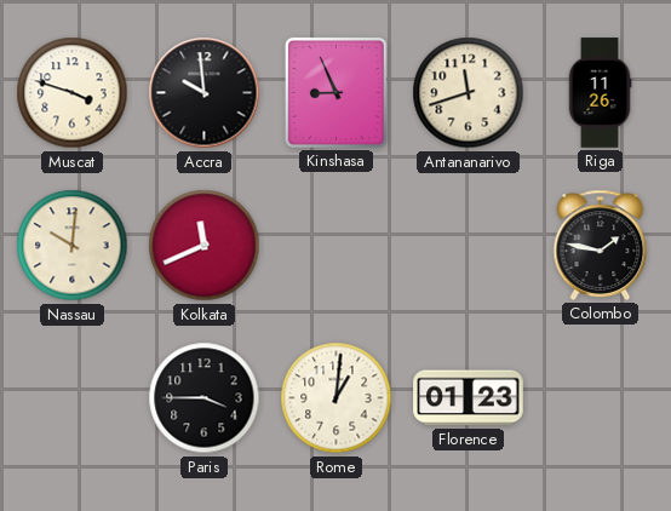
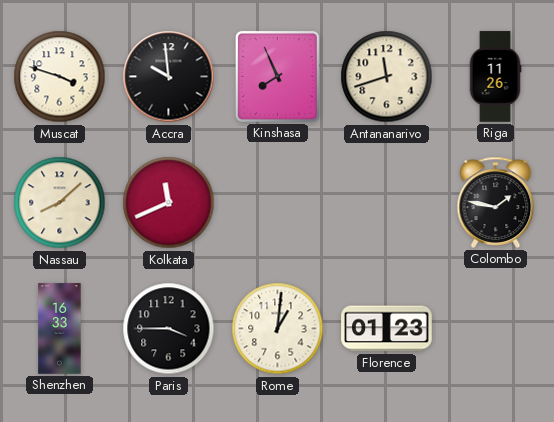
Kinshasa: 8:56 -> 7:56
Nassau: 10:01 -> 8:08
Shenzhen: none -> 16:33
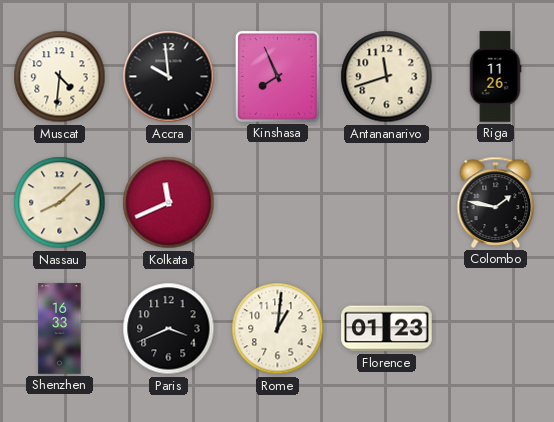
Muscat: 3:48 -> 4:31
Paris: 3:45 -> 3:41
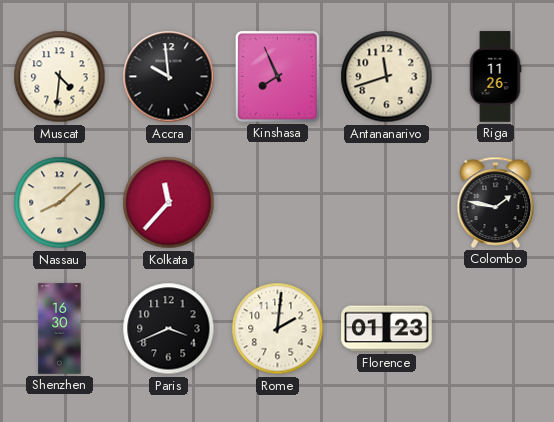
Kolkata: 11:41 -> 11:37
Shenzhen: 16:33 -> 16:30
Rome: 1:01 -> 2:01
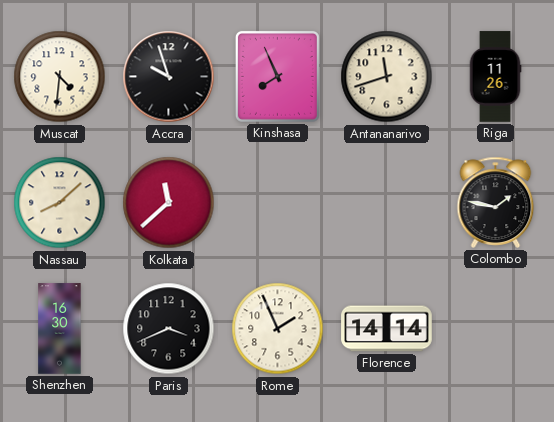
Accra: 9:59 -> 9:57
Kolkata: 11:37 -> 11:38
Rome: 2:01 -> 1:56
Florence: 01:23 -> 14:14
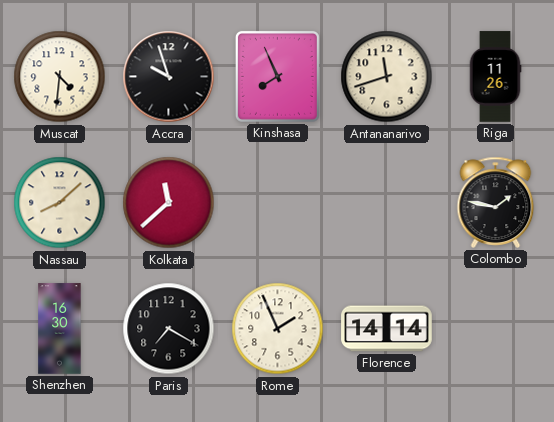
Paris: 3:41 -> 7:20
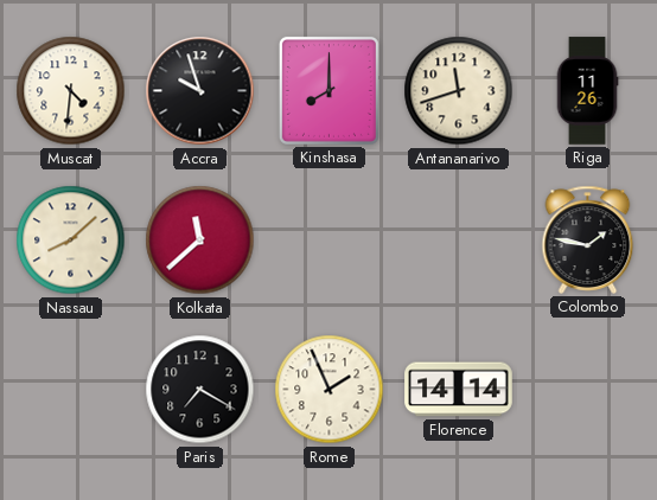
Kinshasa: 7:56 -> 8:00
Shenzhen: 16:30 -> none
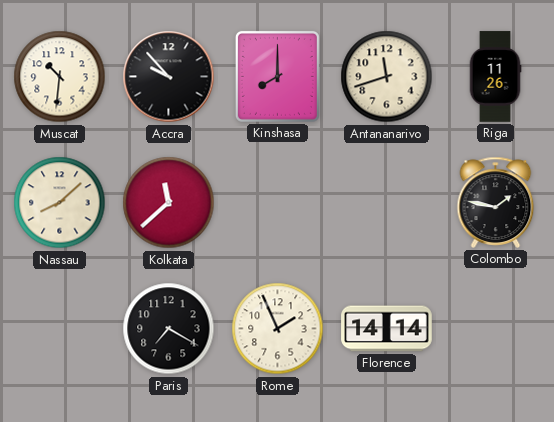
Muscat: 4:31 -> 10:31
Accra: 9:57 -> 9:53
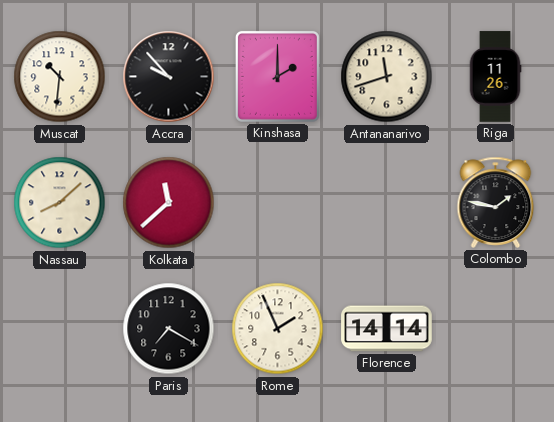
Kinshasa: 8:00 -> 2:00
